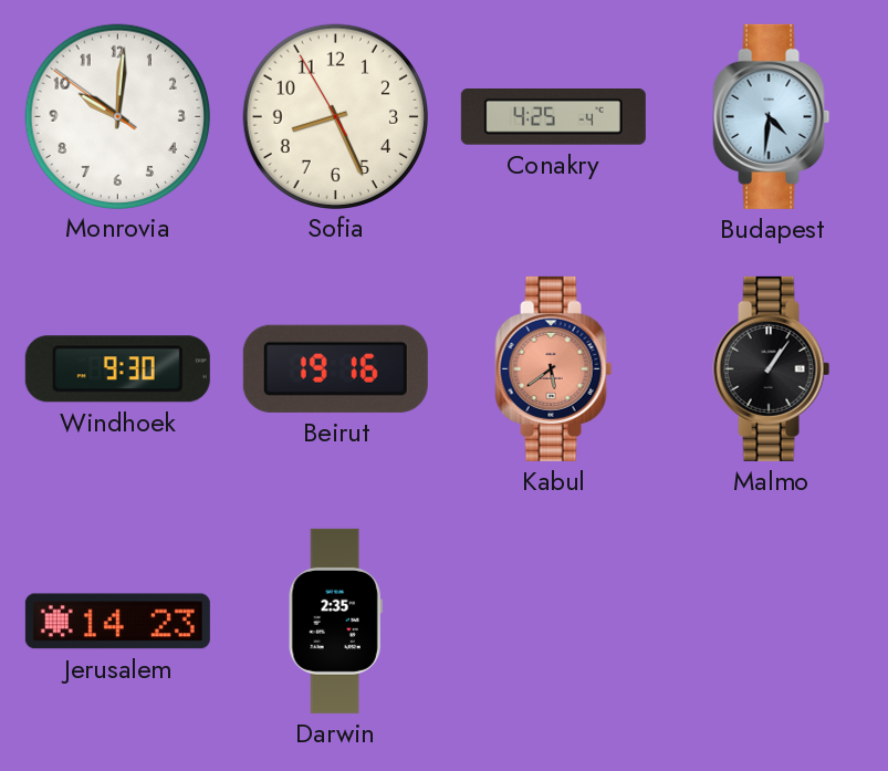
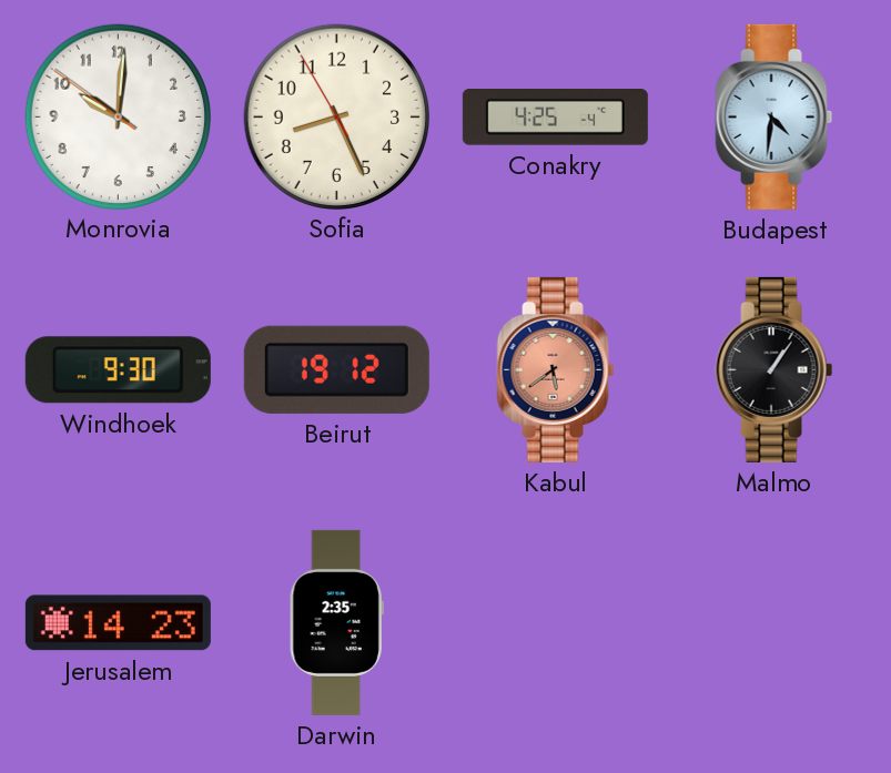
Beirut: 19:16 -> 19:12
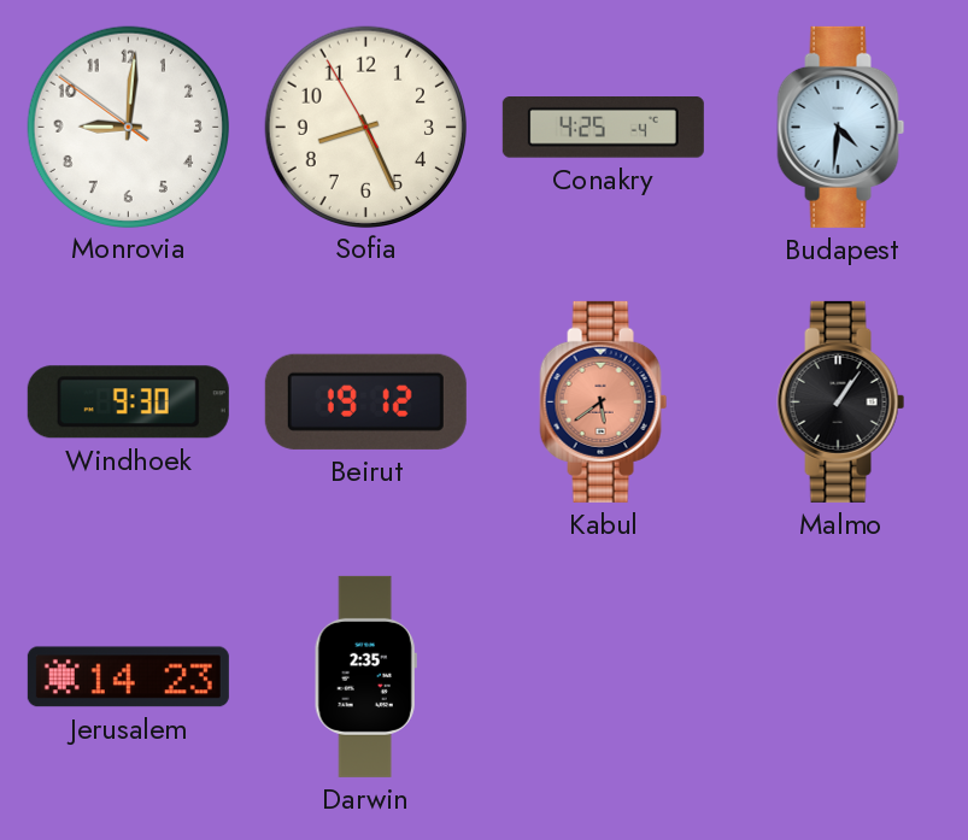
Monrovia: 10:00 -> 9:00
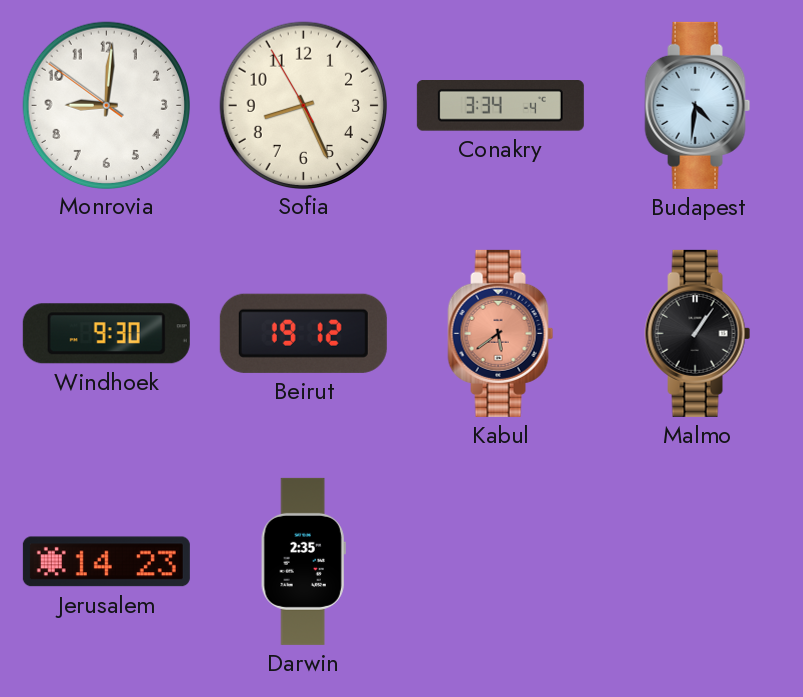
Conakry: 4:25 -> 3:34
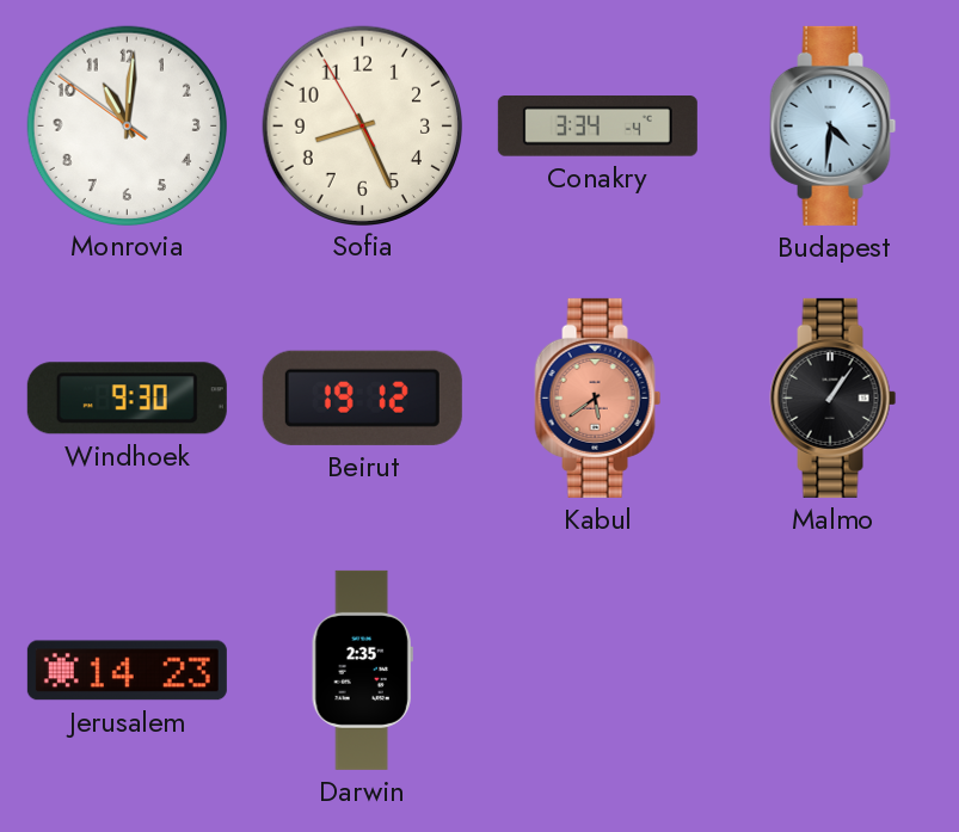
Monrovia: 9:00 -> 11:00
